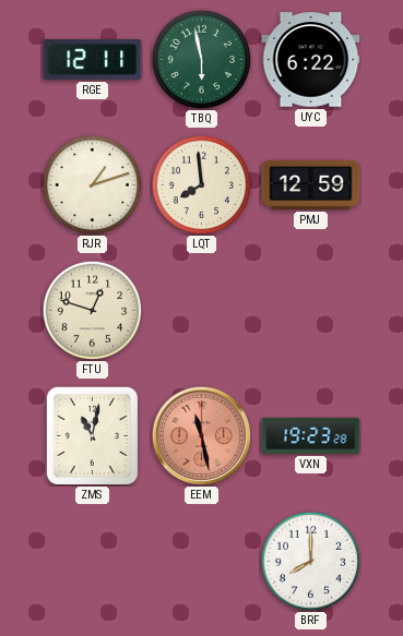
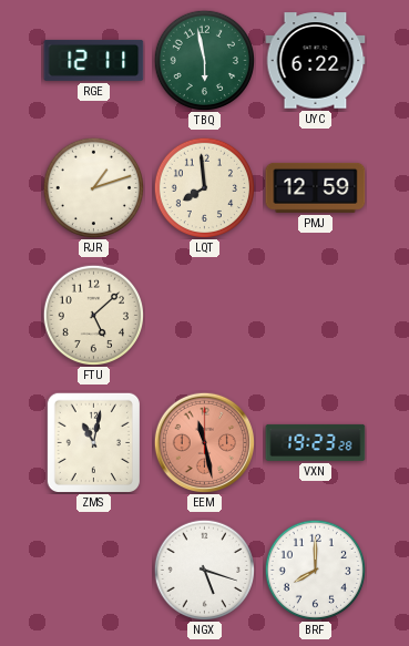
FTU: 12:48 -> 5:08
NGX: none -> 5:18
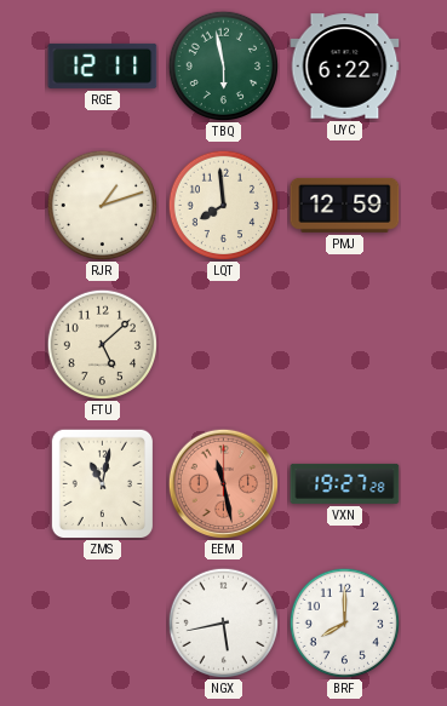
VXN: 19:23 -> 19:27
NGX: 5:18 -> 5:43
